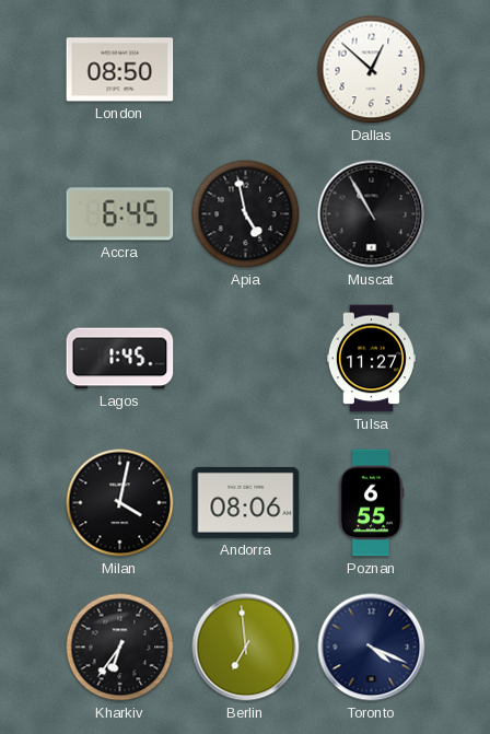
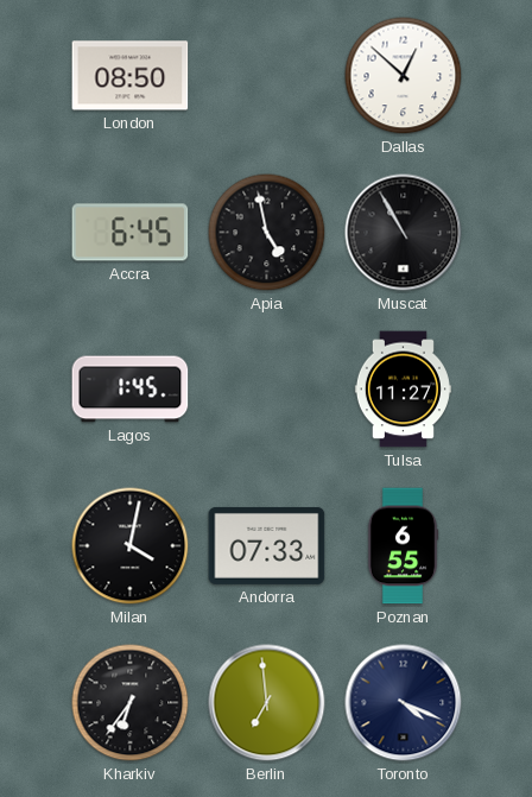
Andorra: 08:06 -> 07:33
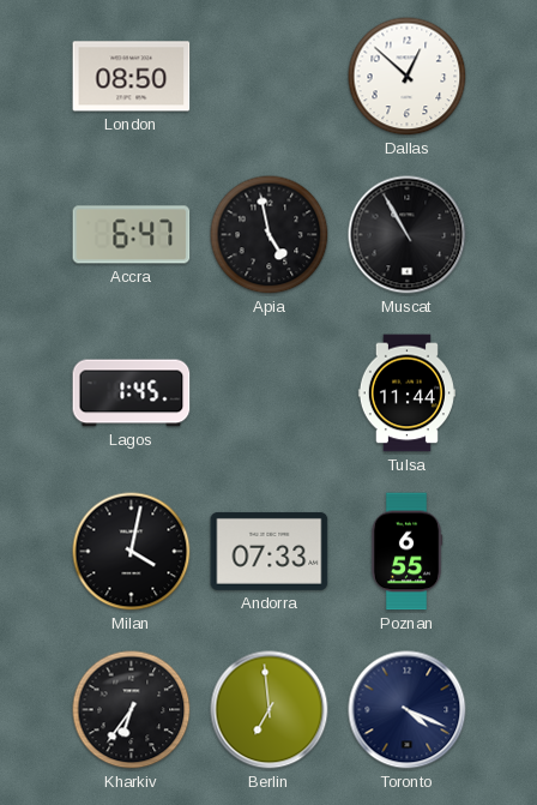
Accra: 6:45 -> 6:47
Tulsa: 11:27 -> 11:44
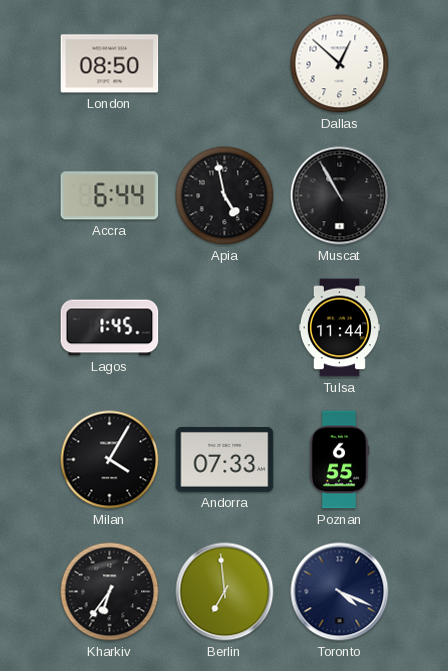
Accra: 6:47 -> 6:44
Milan: 4:02 -> 4:05
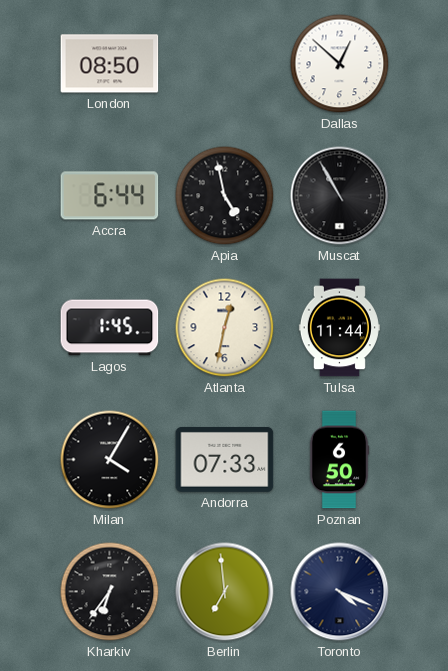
Atlanta: none -> 12:32
Poznan: 6:55 -> 6:50
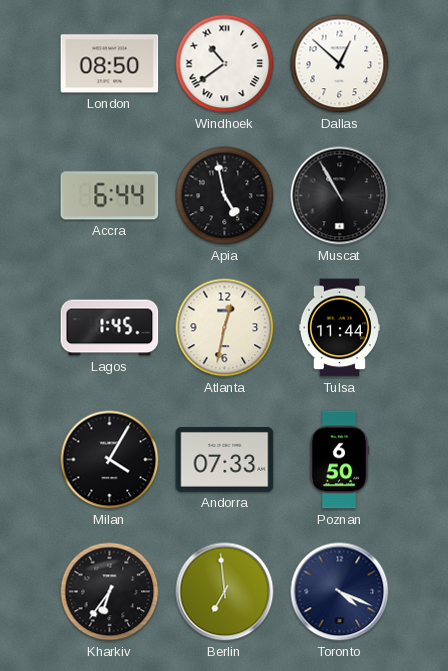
Windhoek: none -> 10:39
